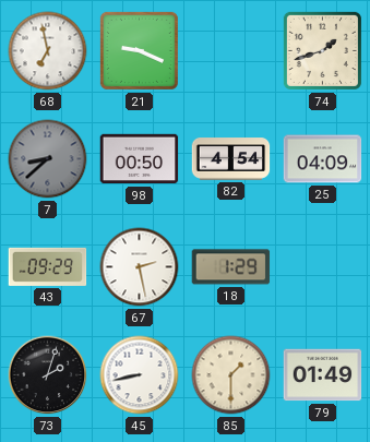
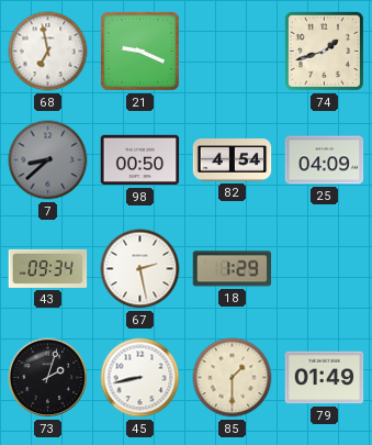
43: 09:29 -> 09:34
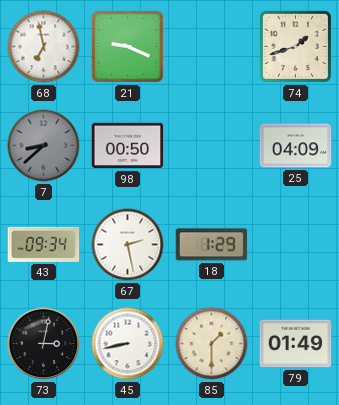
82: 4:54 -> none
73: 2:03 -> 3:02
